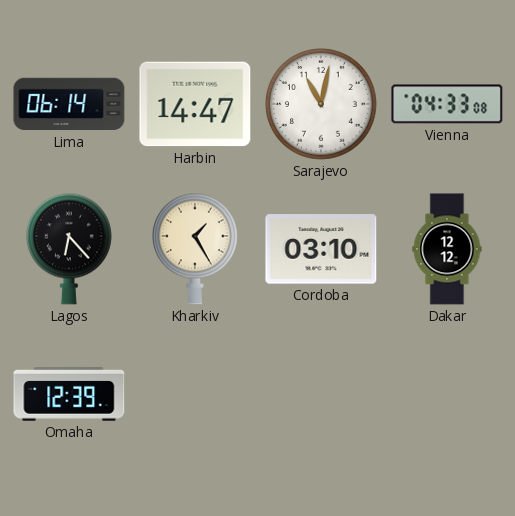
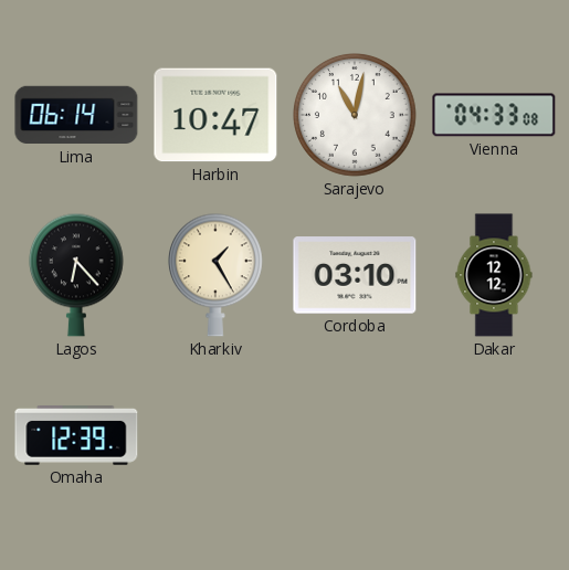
Harbin: 14:47 -> 10:47
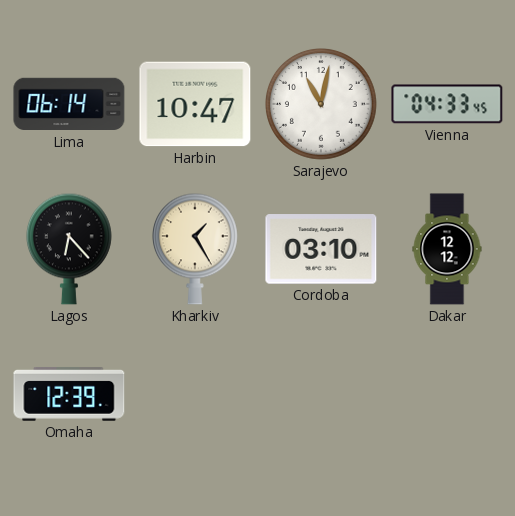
Vienna: 04:33:08 -> 04:33:45
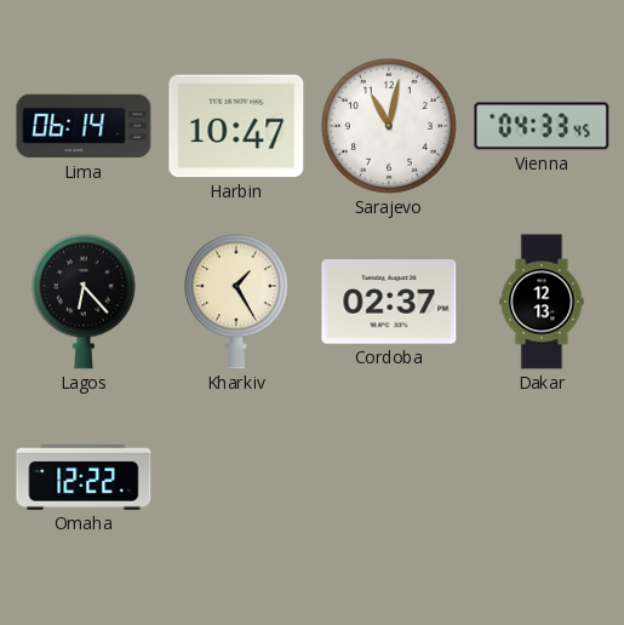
Cordoba: 03:10 -> 02:37
Dakar: 12:12 -> 12:13
Omaha: 12:39 -> 12:22
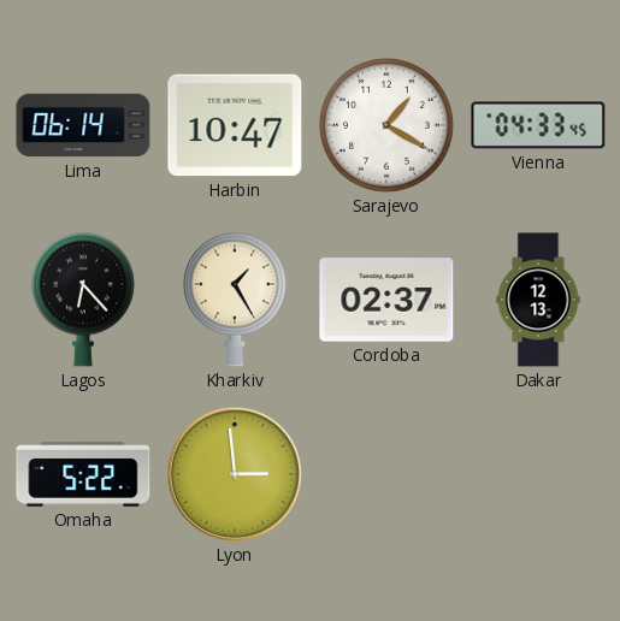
Sarajevo: 11:02 -> 1:20
Omaha: 12:22 -> 5:22
Lyon: none -> 2:59
